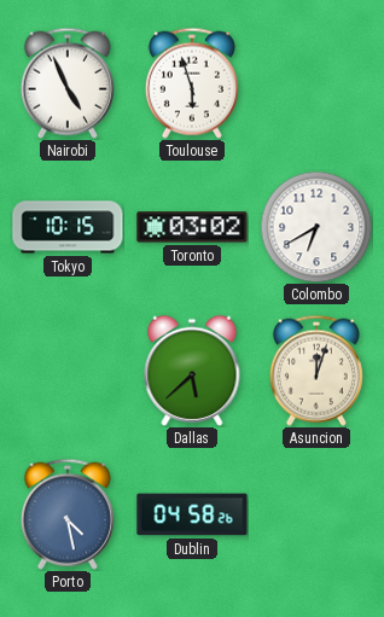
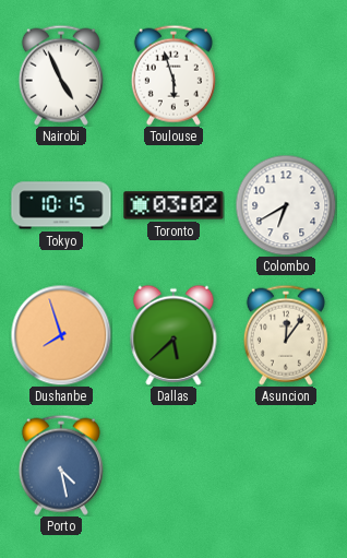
Dushanbe: none -> 7:57
Asuncion: 12:03 -> 12:06
Dublin: 04:58 -> none
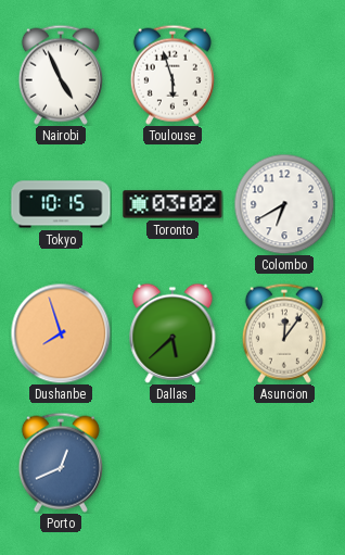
Porto: 4:28 -> 12:41
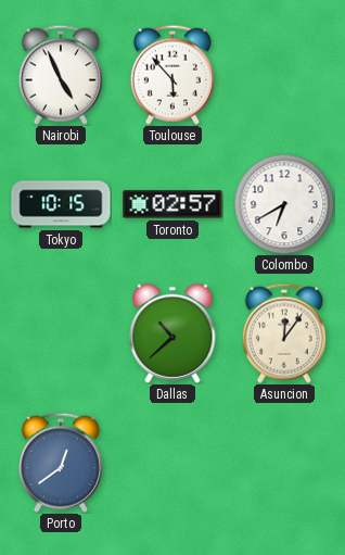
Toulouse: 5:57 -> 5:53
Toronto: 03:02 -> 02:57
Dushanbe: 7:57 -> none
Dallas: 5:38 -> 10:38
Porto: 12:41 -> 12:39
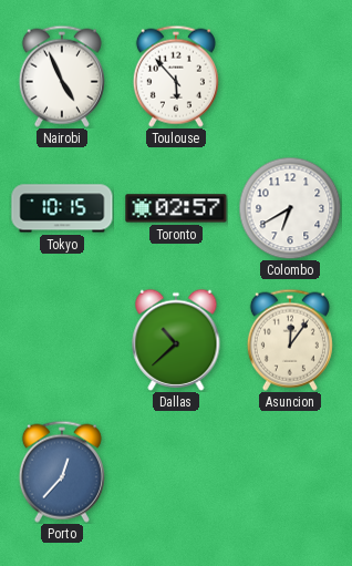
Porto: 12:39 -> 12:37
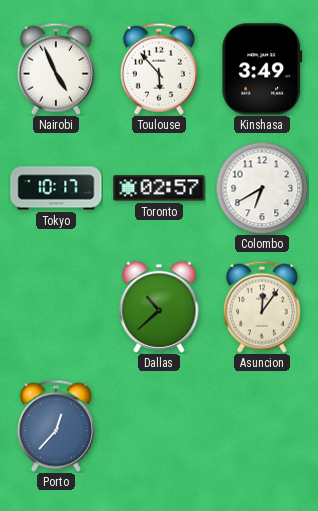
Kinshasa: none -> 3:49
Tokyo: 10:15 -> 10:17
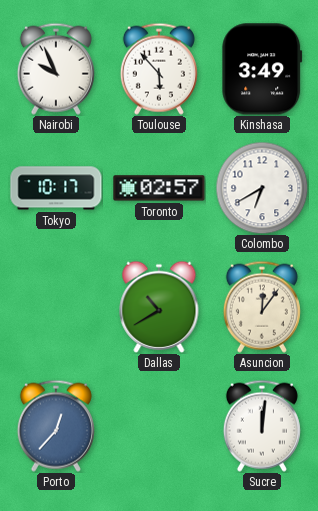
Nairobi: 4:56 -> 9:56
Dallas: 10:38 -> 10:40
Sucre: none -> 12:01
